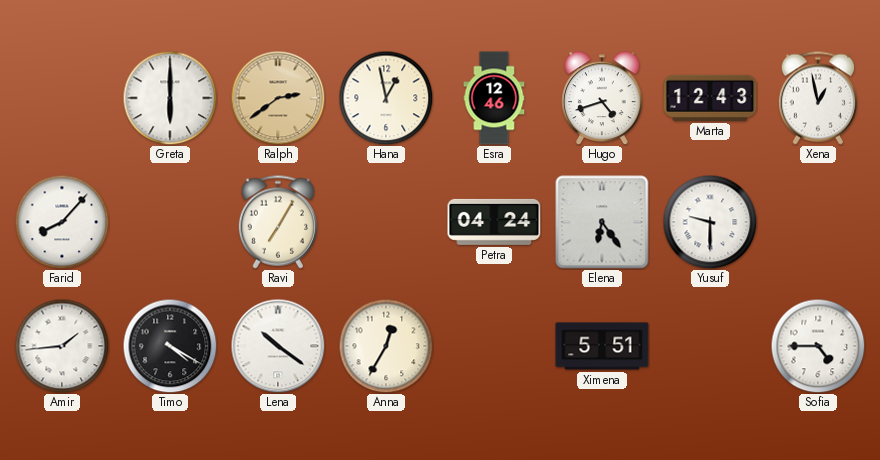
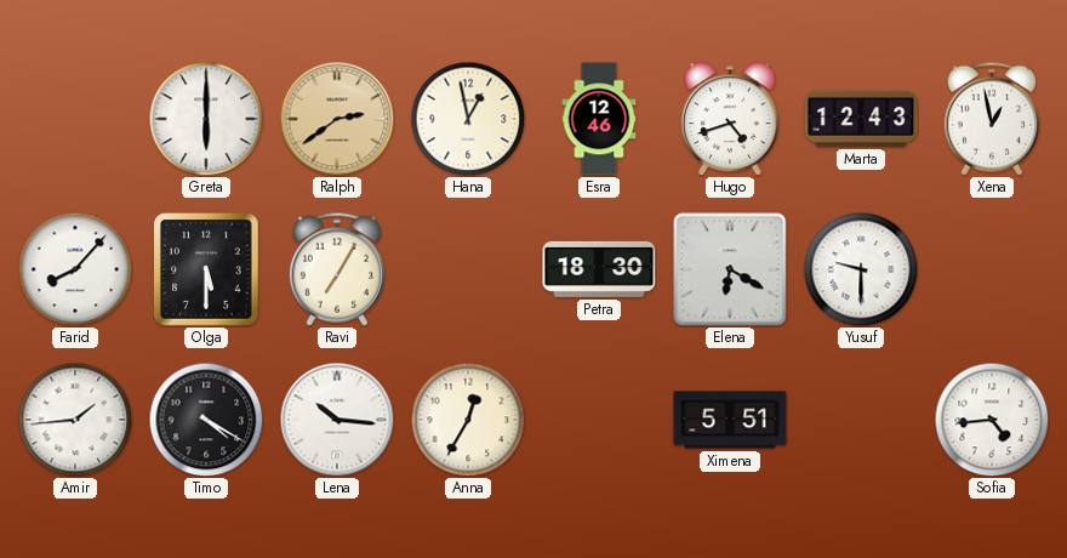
Olga: none -> 5:30
Petra: 04:24 -> 18:30
Elena: 6:24 -> 6:20
Lena: 10:21 -> 10:16
Sofia: 4:45 -> 4:44
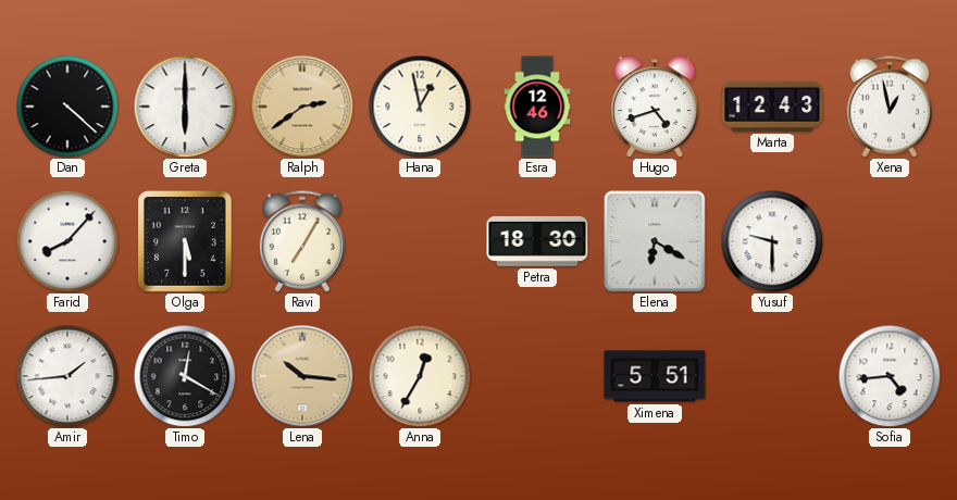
Dan: none -> 4:22
Timo: 4:20 -> 12:20
Lena dial: white -> champagne
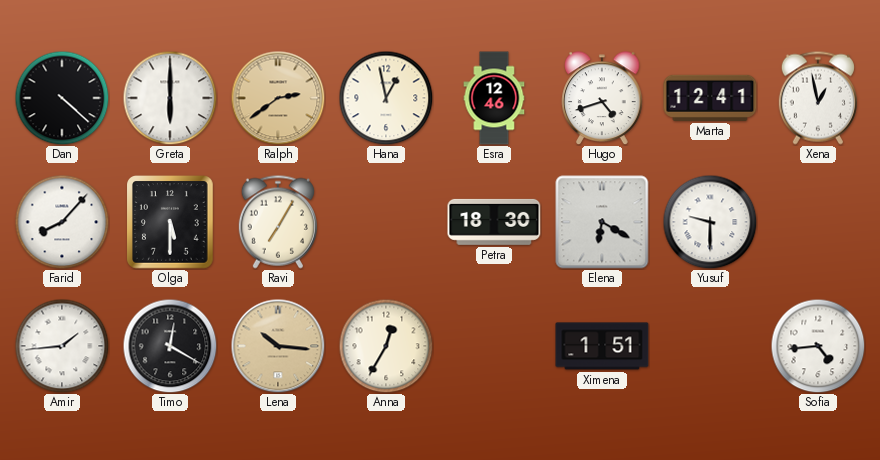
Marta: 12:43 -> 12:41
Ximena: 5:51 -> 1:51
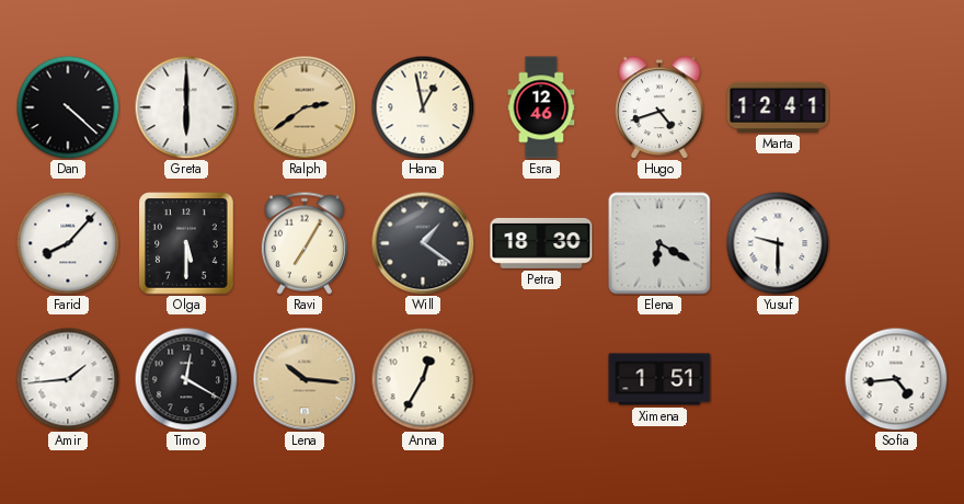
Xena: 12:58 -> none
Will: none -> 1:21
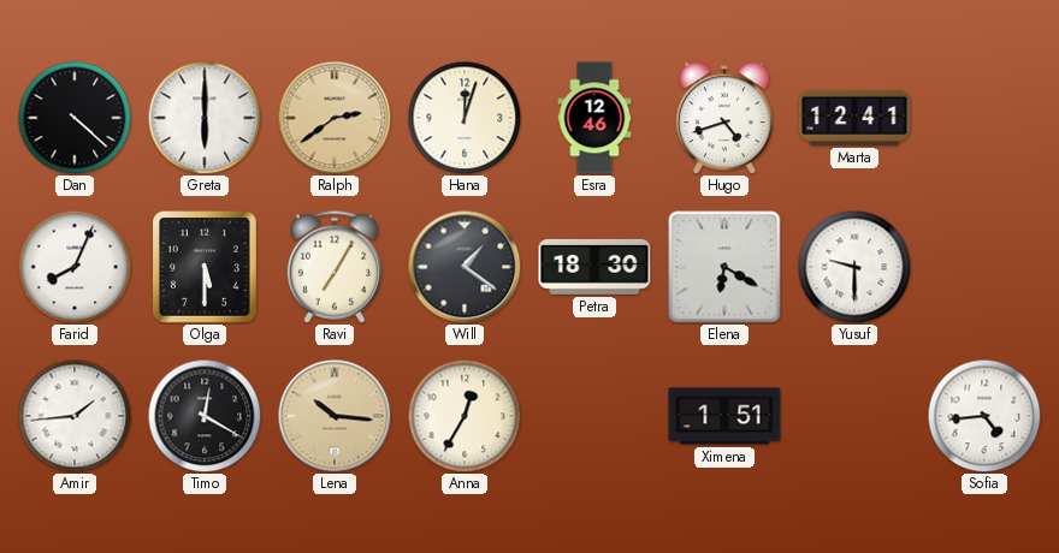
Hana: 12:58 -> 12:03
Farid: 8:07 -> 8:04
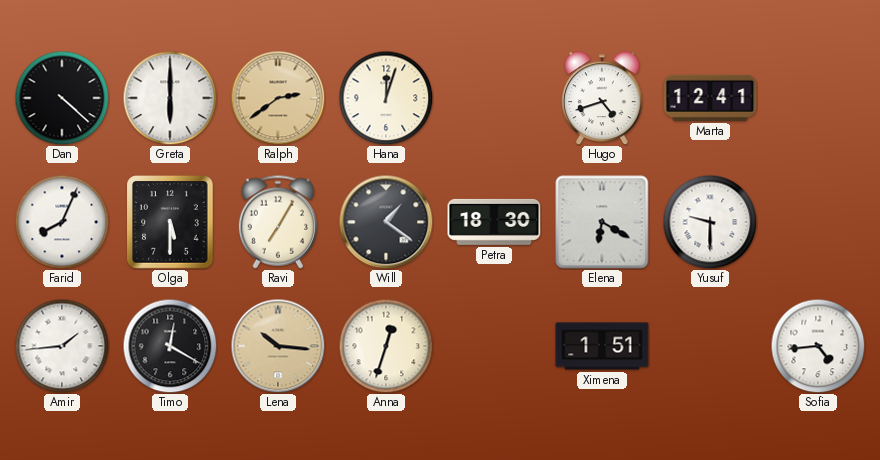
Esra: 12:46 -> none
Anna: 12:35 -> 12:33
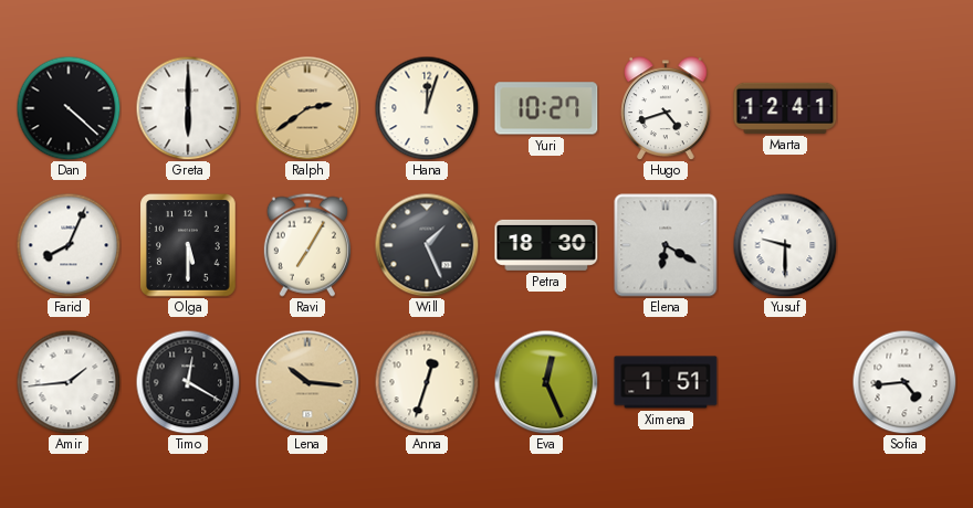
Yuri: none -> 10:27
Will: 1:21 -> 1:26
Eva: none -> 12:26
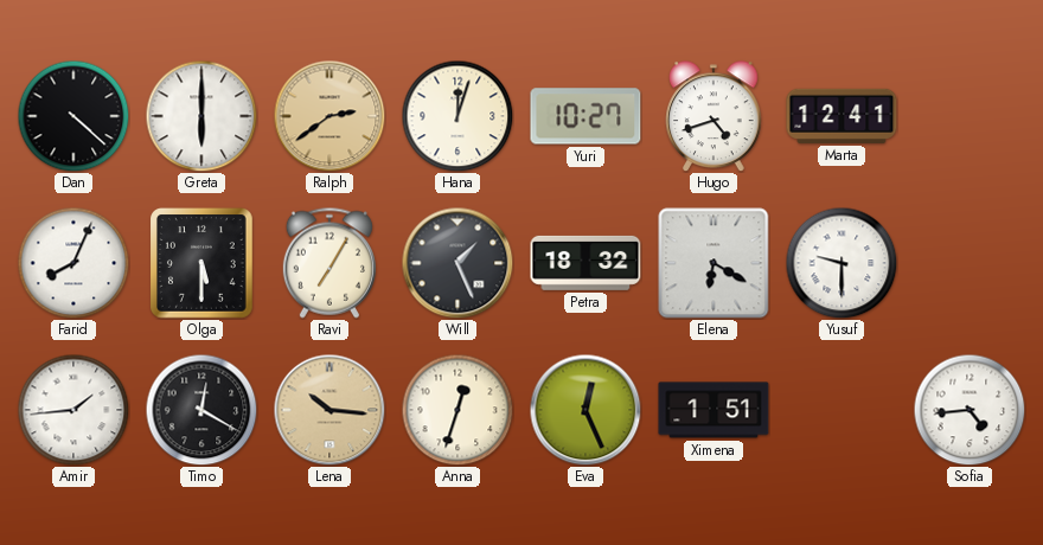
Petra: 18:30 -> 18:32
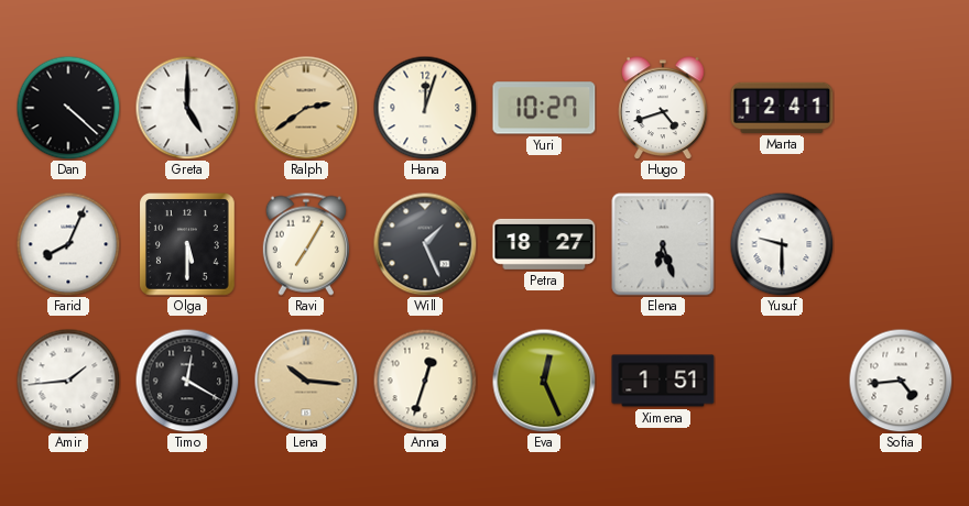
Greta: 6:00 -> 5:00
Petra: 18:32 -> 18:27
Elena: 6:20 -> 6:27
